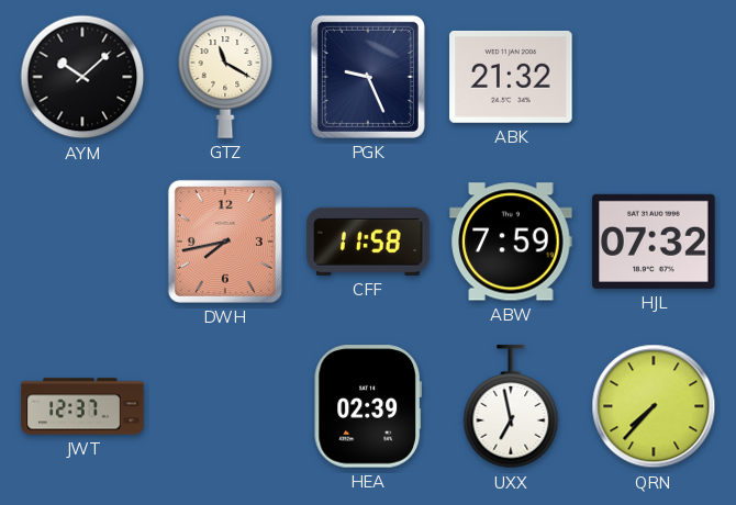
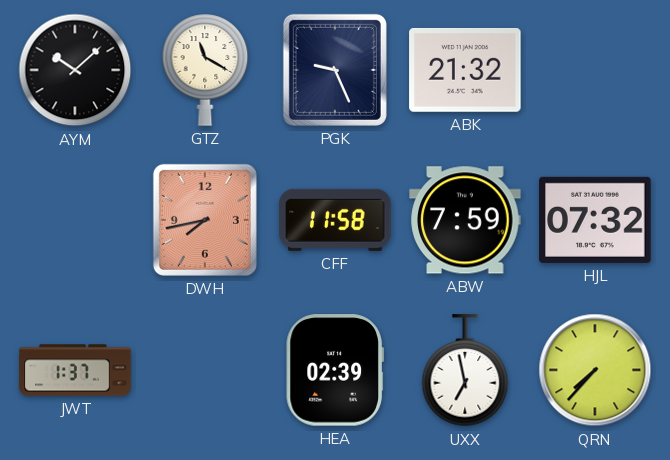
JWT: 12:37 -> 1:37
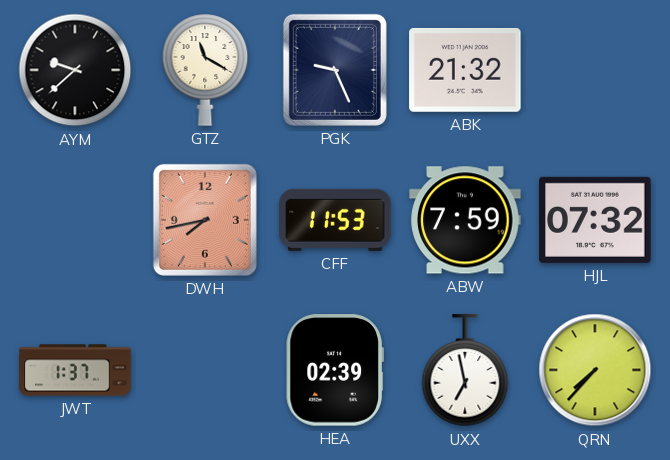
AYM: 10:08 -> 9:38
CFF: 11:58 -> 11:53
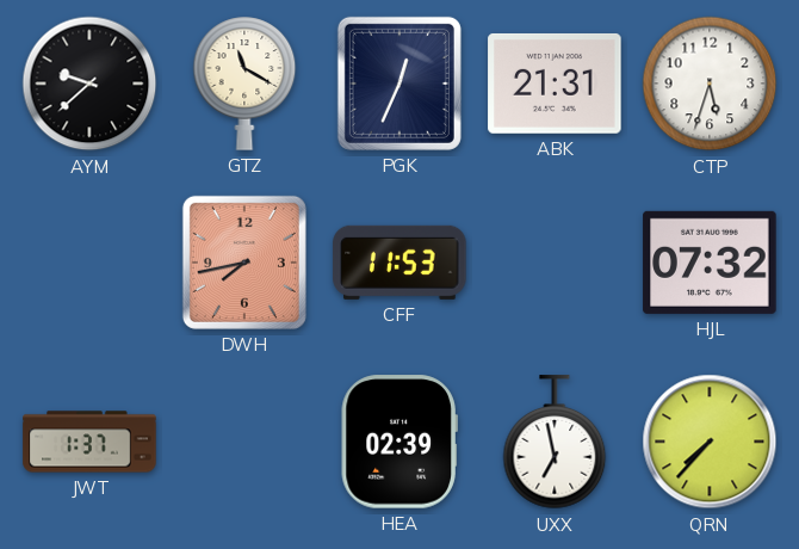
PGK: 9:26 -> 12:34
ABK: 21:32 -> 21:31
CTP: none -> 5:33
ABW: 7:59 -> none
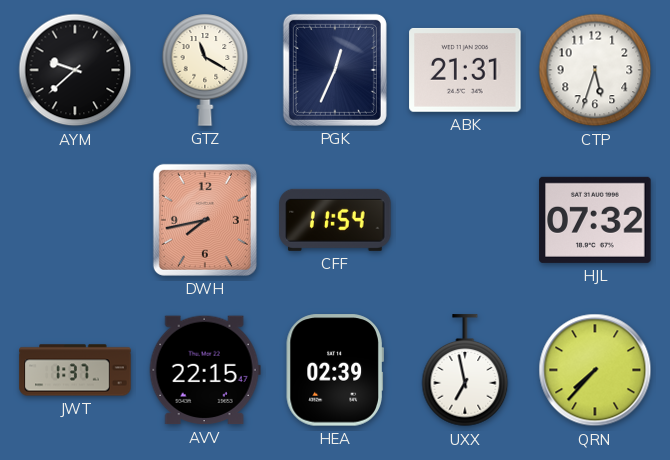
CFF: 11:53 -> 11:54
AVV: none -> 22:15
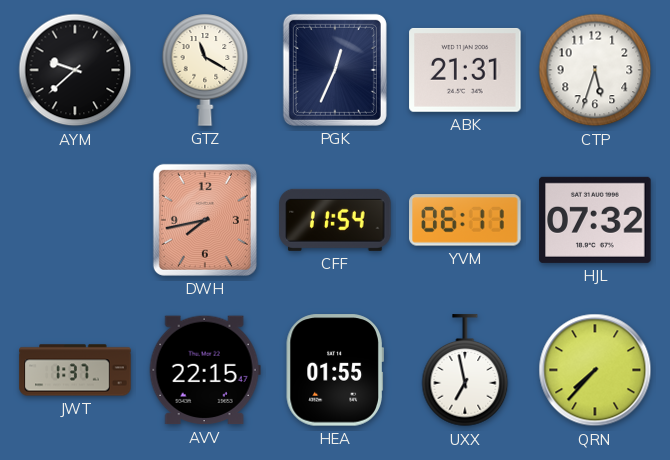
YVM: none -> 06:11
HEA: 02:39 -> 01:55
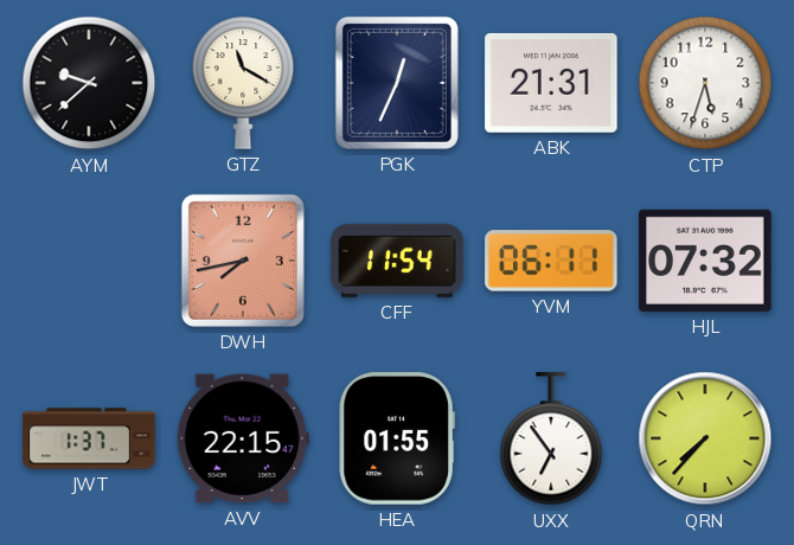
UXX: 6:58 -> 6:54
